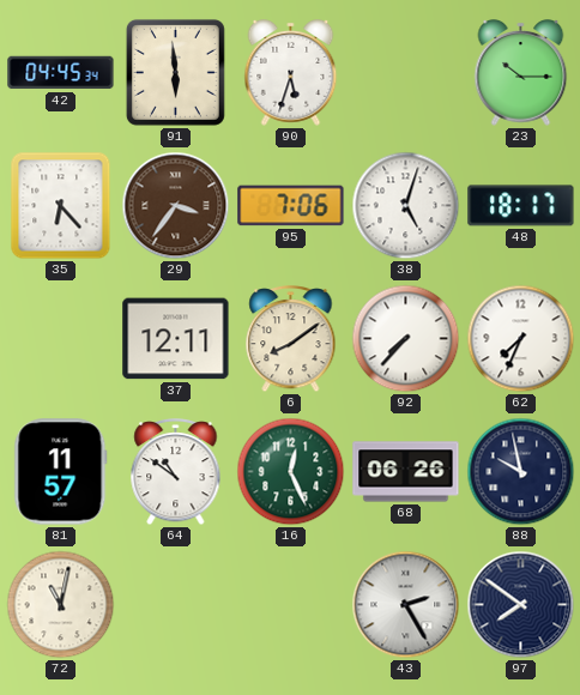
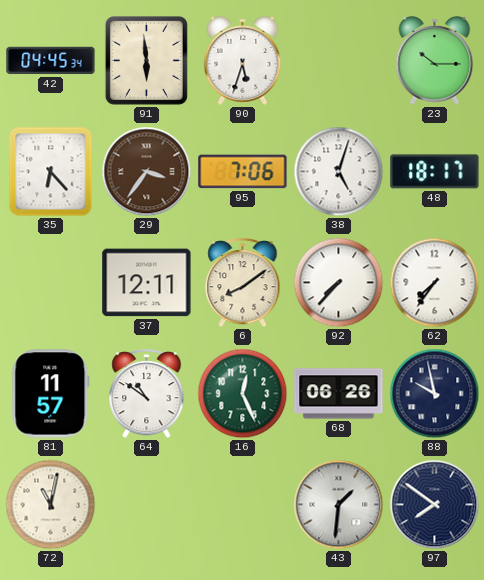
62: 7:34 -> 7:36
43: 2:25 -> 1:31
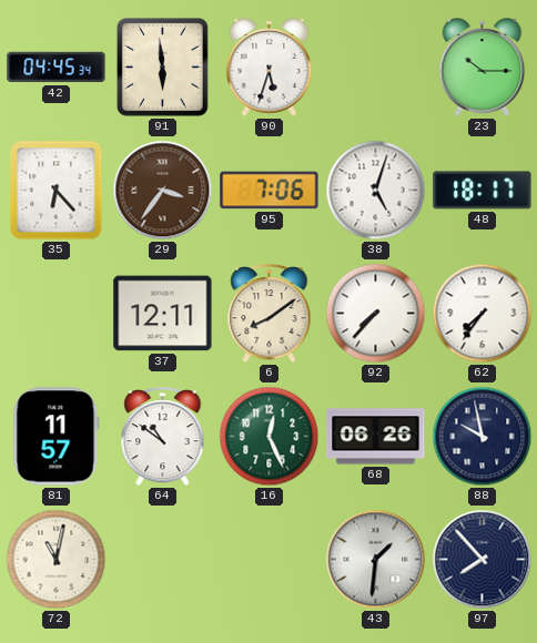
97: 7:51 -> 7:53
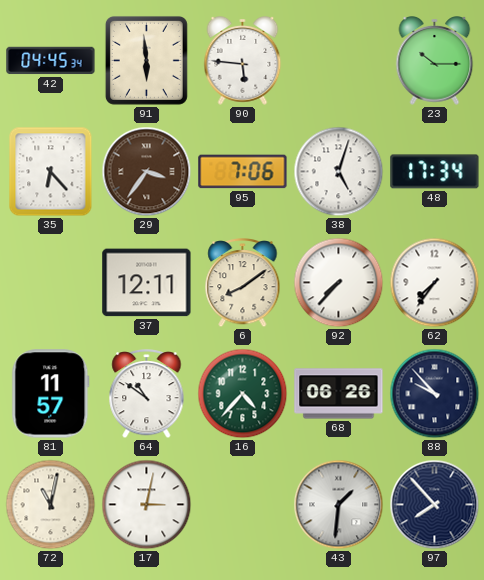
90: 5:33 -> 5:46
48: 18:17 -> 17:34
16: 12:26 -> 4:37
88: 9:58 -> 9:53
17: none -> 3:02
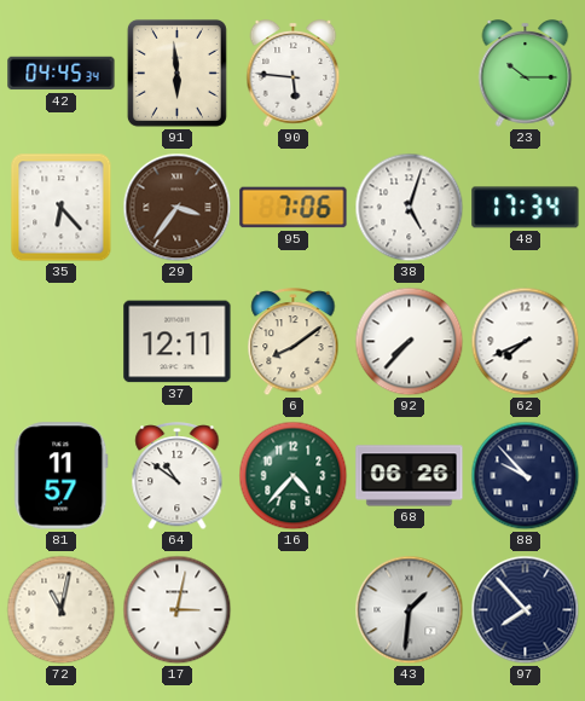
62: 7:36 -> 7:41
